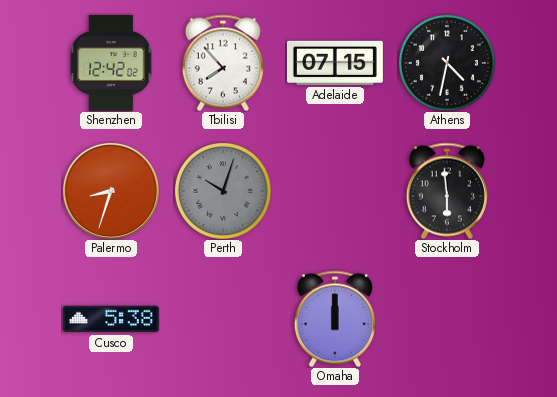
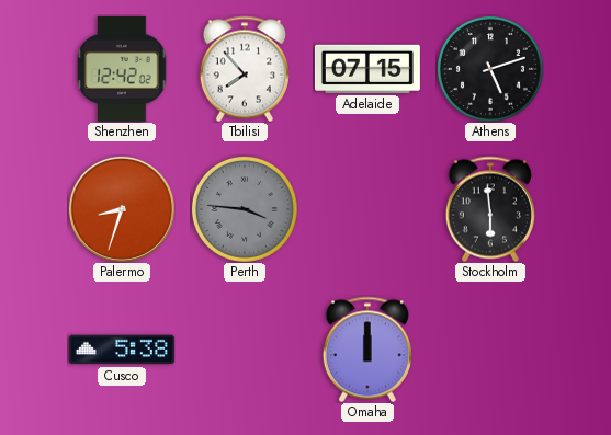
Athens: 4:32 -> 5:12
Perth: 10:03 -> 3:46
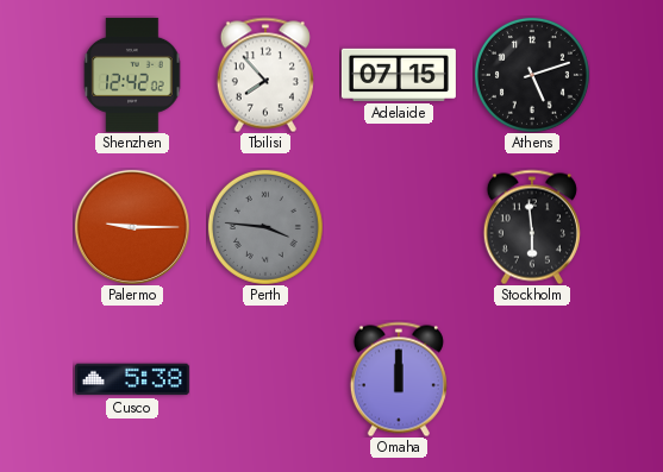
Palermo: 8:33 -> 9:15
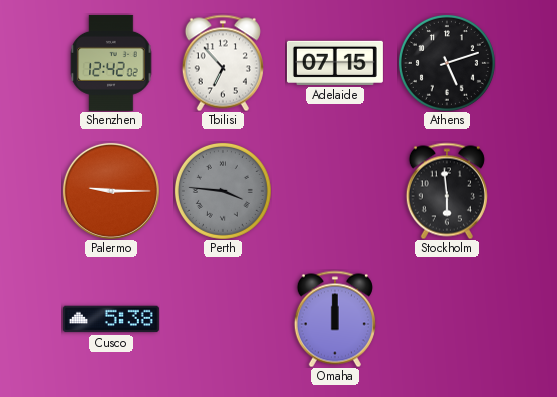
Tbilisi: 7:53 -> 6:53
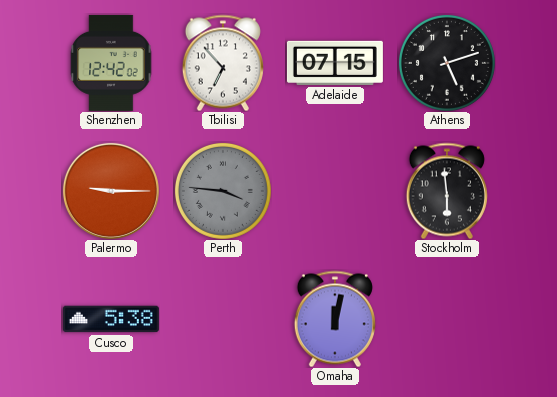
Omaha: 12:00 -> 12:02
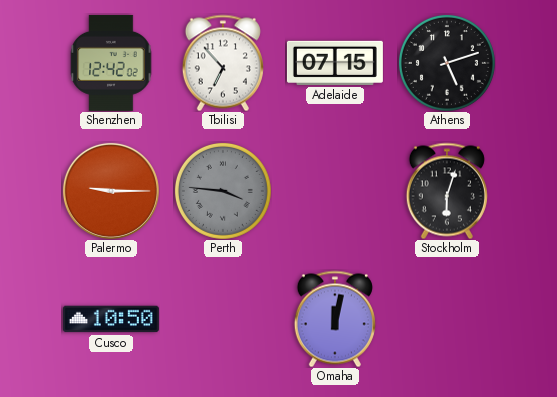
Stockholm: 5:59 -> 6:03
Cusco: 5:38 -> 10:50
